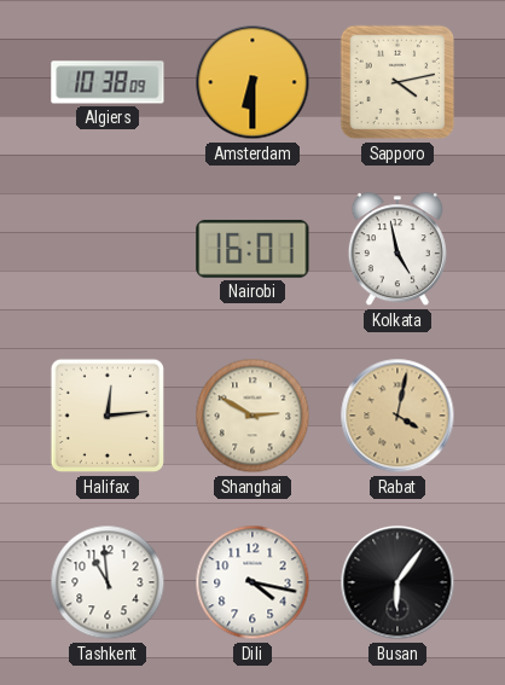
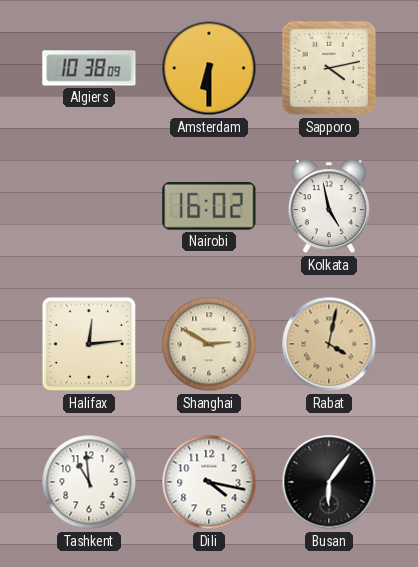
Nairobi: 16:01 -> 16:02
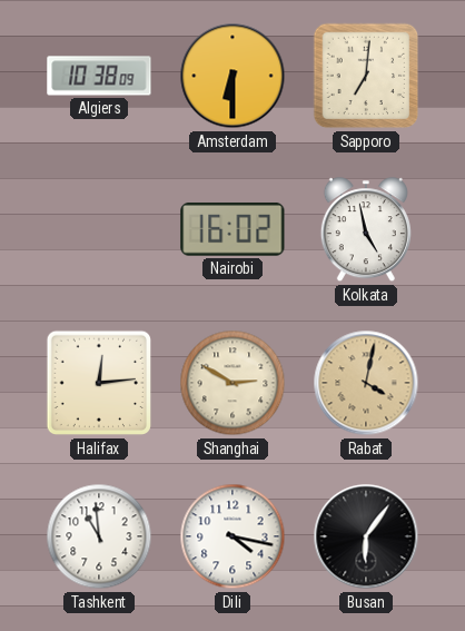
Sapporo: 4:13 -> 7:01
